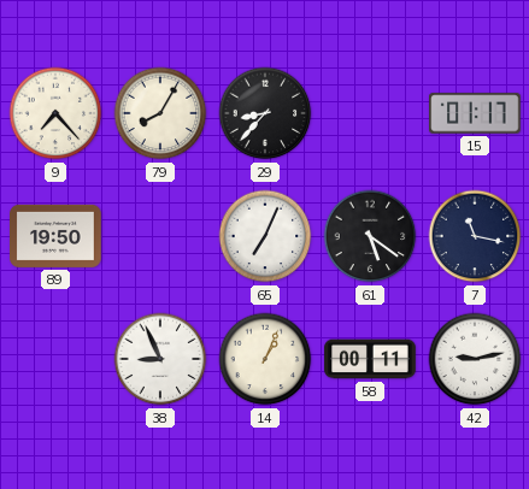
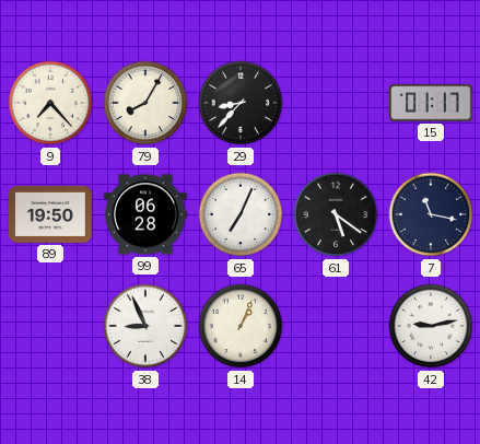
99: none -> 06:28
58: 00:11 -> none
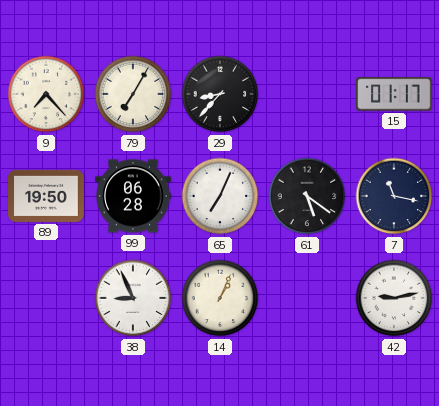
79: 8:05 -> 7:05
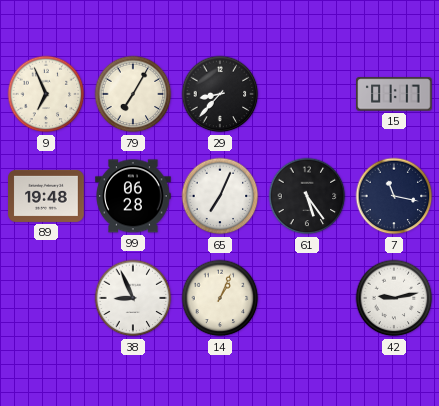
9: 7:23 -> 6:56
89: 19:50 -> 19:48
61: 5:21 -> 5:24
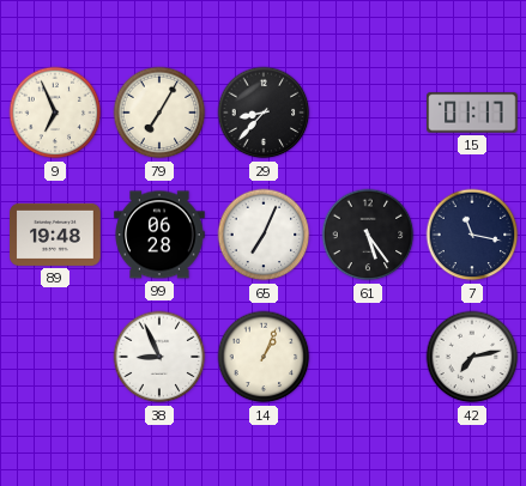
42: 9:13 -> 7:13
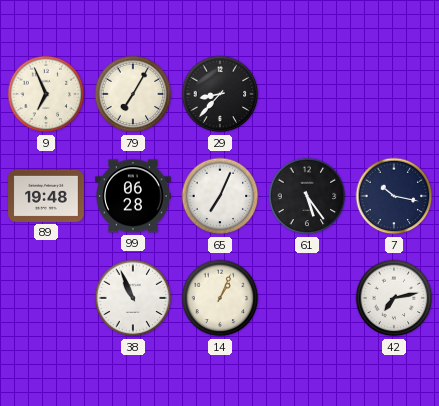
15: 01:17 -> none
7: 11:17 -> 10:17
38: 8:56 -> 10:56
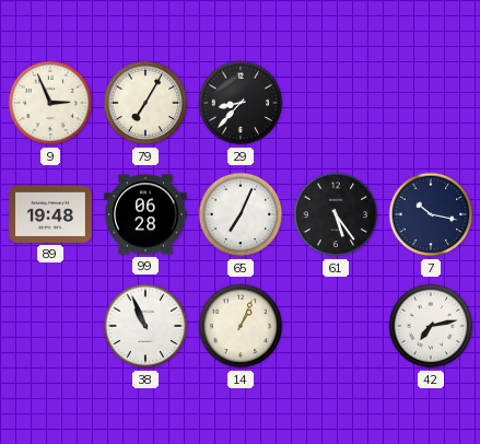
9: 6:56 -> 2:56
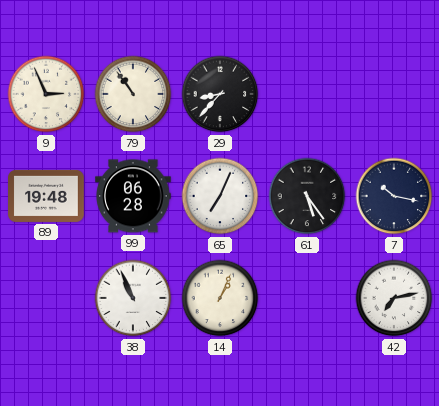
79: 7:05 -> 10:54
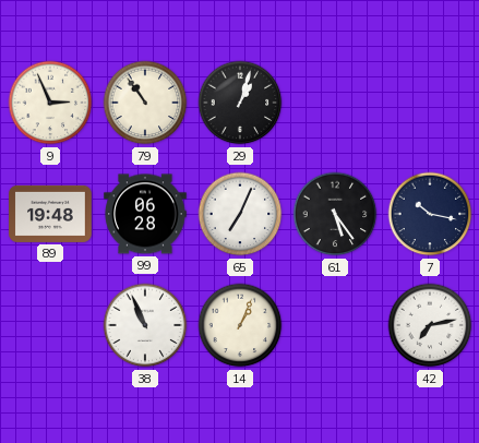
29: 8:37 -> 1:03
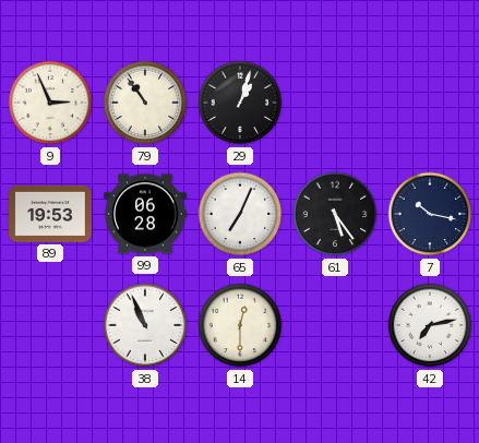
89: 19:48 -> 19:53
14: 1:04 -> 12:30
